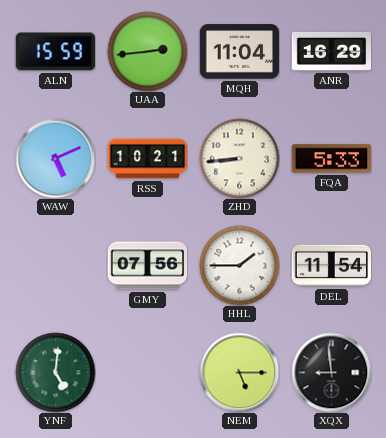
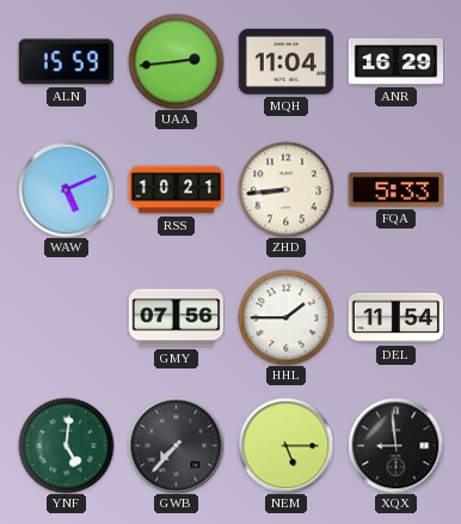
GWB: none -> 7:37
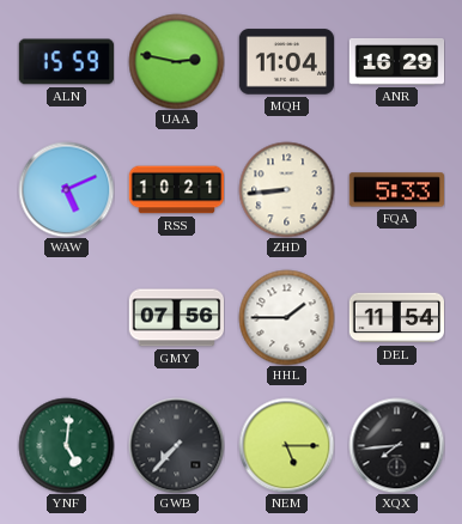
UAA: 2:44 -> 2:47
XQX: 8:59 -> 7:44
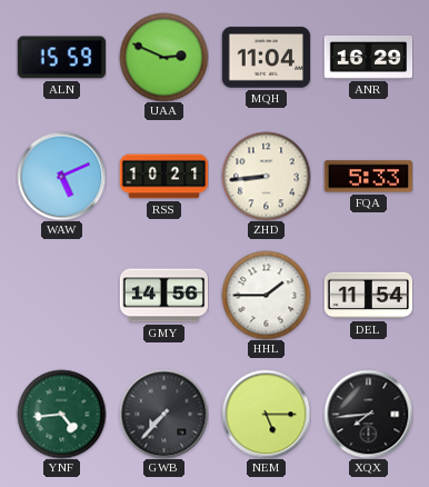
UAA: 2:47 -> 2:49
GMY: 07:56 -> 14:56
YNF: 5:01 -> 4:44
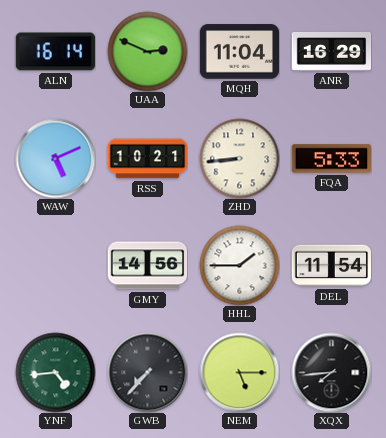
ALN: 15:59 -> 16:14
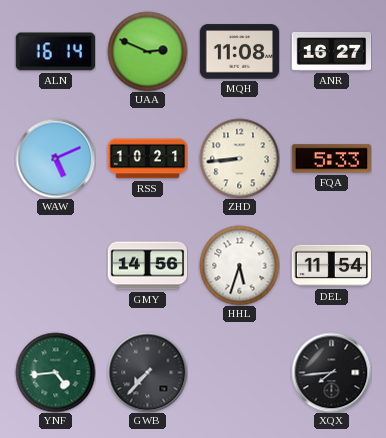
MQH: 11:04 -> 11:08
ANR: 16:29 -> 16:27
HHL: 1:45 -> 5:33
NEM: 5:15 -> none
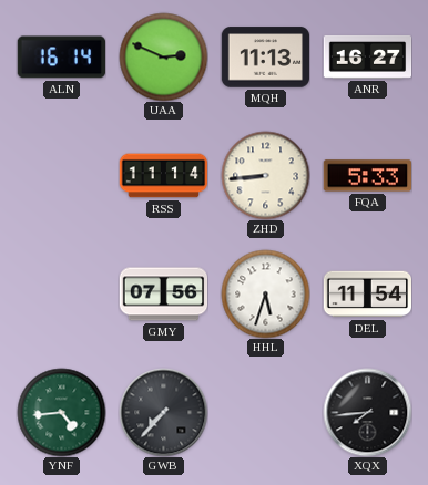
MQH: 11:08 -> 11:13
WAW: 5:11 -> none
RSS: 10:21 -> 11:14
GMY: 14:56 -> 07:56
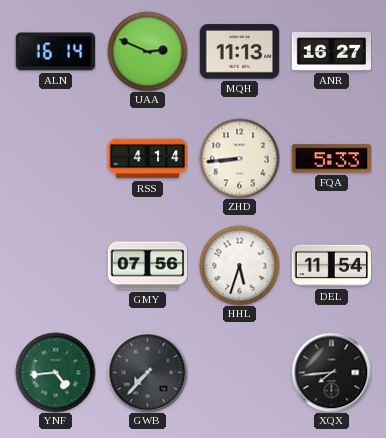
RSS: 11:14 -> 4:14
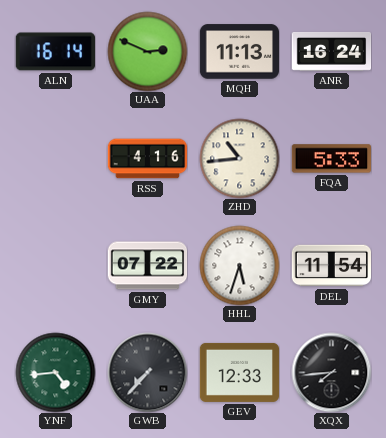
ANR: 16:27 -> 16:24
RSS: 4:14 -> 4:16
ZHD: 8:44 -> 10:44
GMY: 07:56 -> 07:22
GEV: none -> 12:33
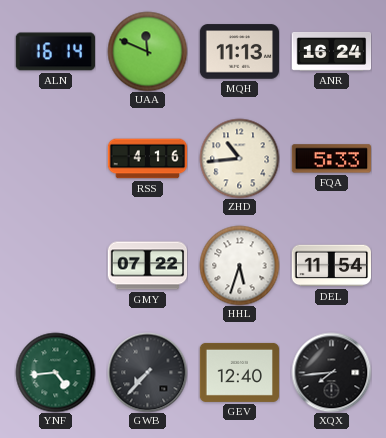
UAA: 2:49 -> 11:49
GEV: 12:33 -> 12:40
